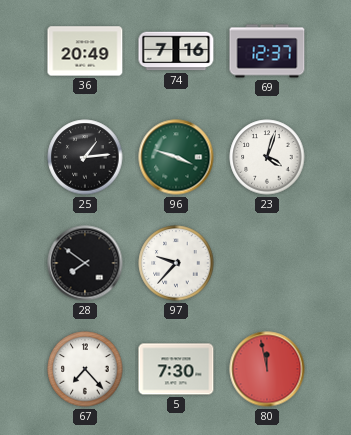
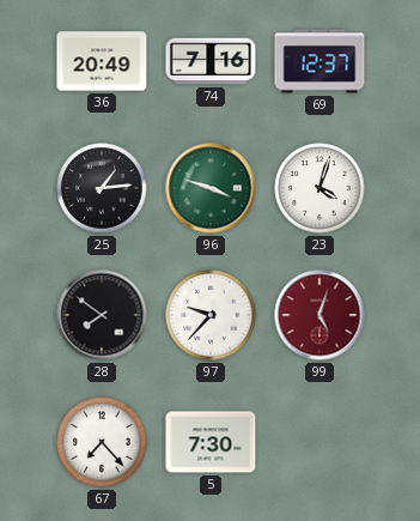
99: none -> 5:03
80: 11:58 -> none
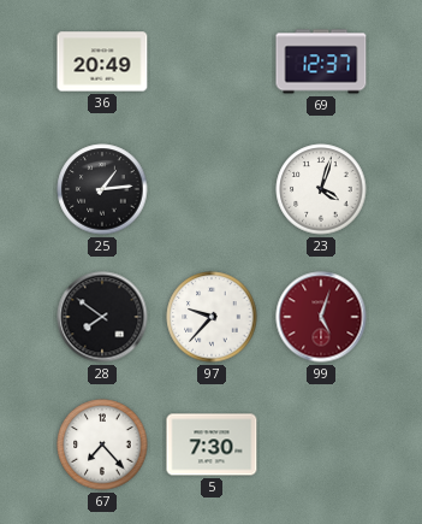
74: 7:16 -> none
96: 3:48 -> none
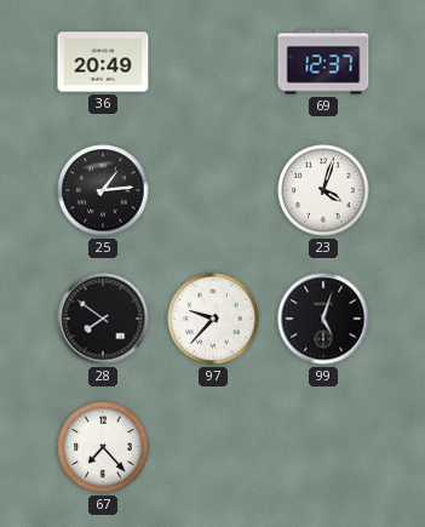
99 dial: burgundy -> black
5: 7:30 -> none
